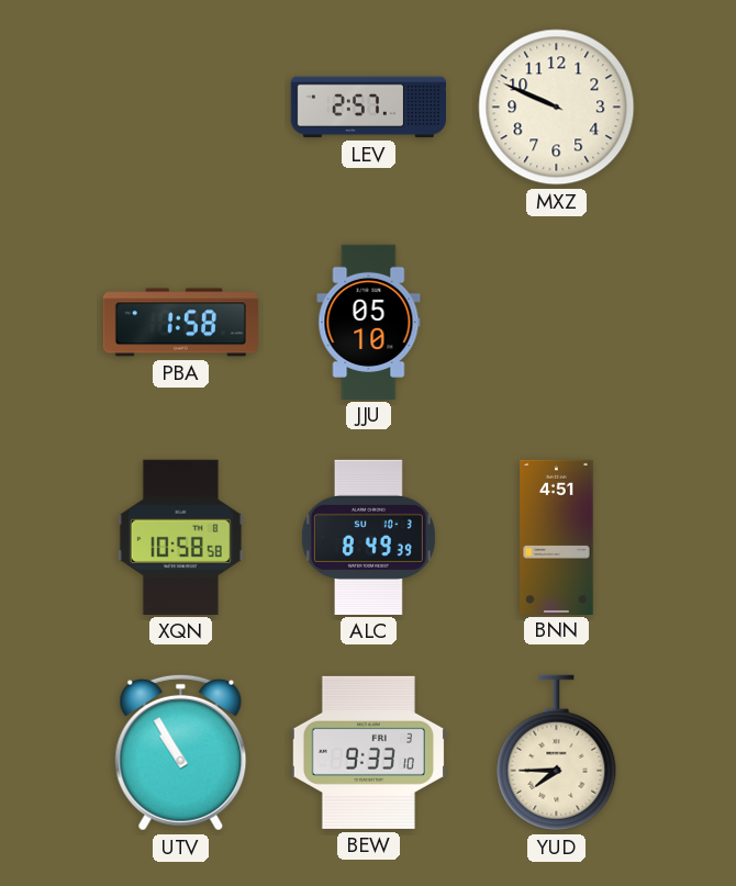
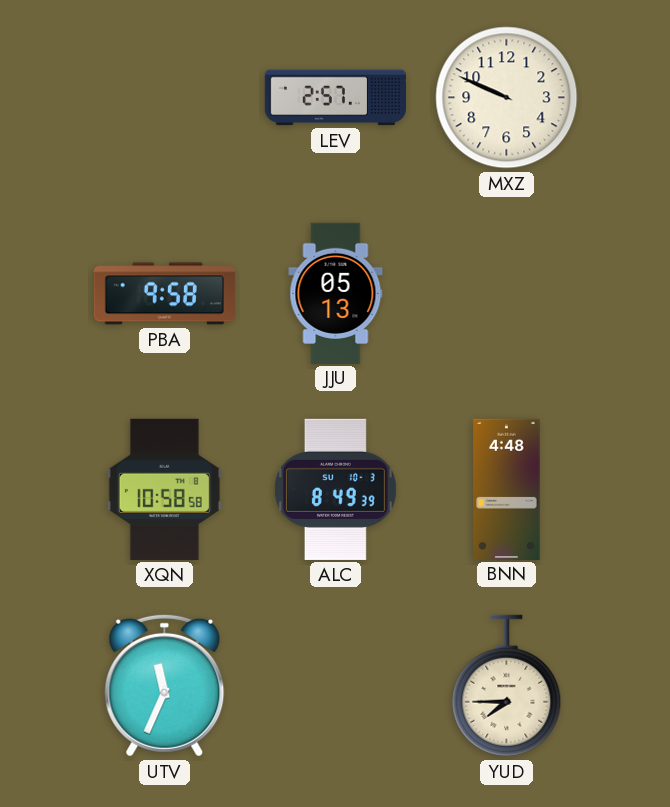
PBA: 1:58 -> 9:58
JJU: 05:10 -> 05:13
BNN: 4:51 -> 4:48
UTV: 10:55 -> 11:34
BEW: 9:33 -> none
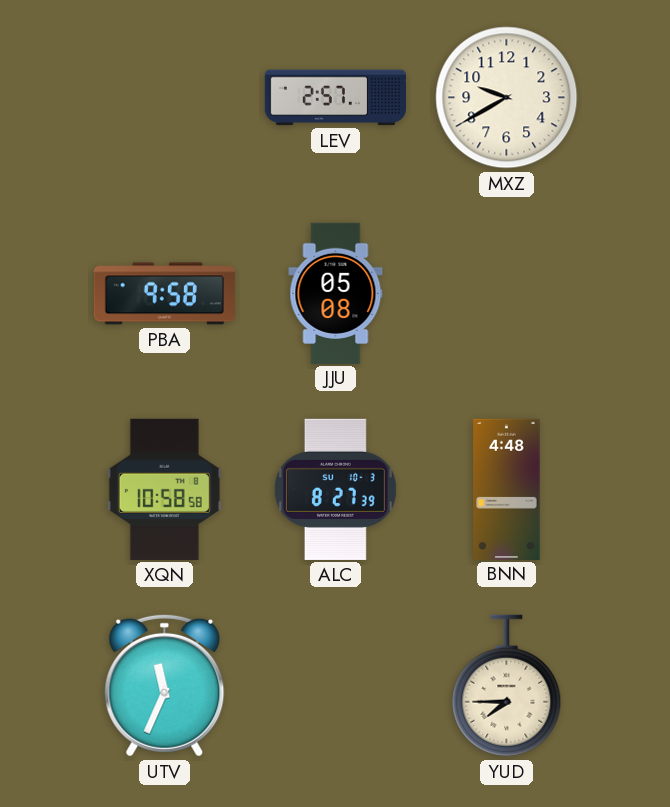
MXZ: 9:49 -> 9:40
JJU: 05:13 -> 05:08
ALC: 8:49 -> 8:27
